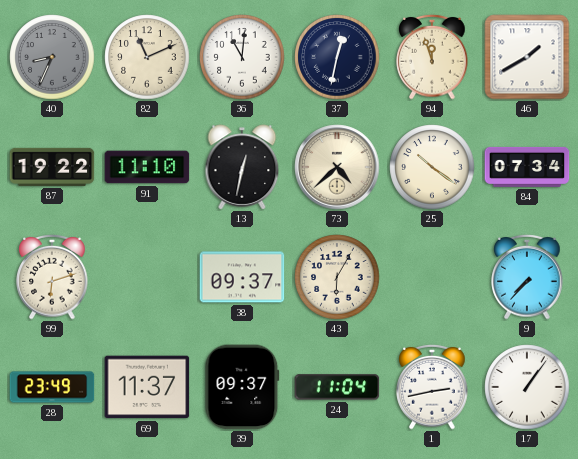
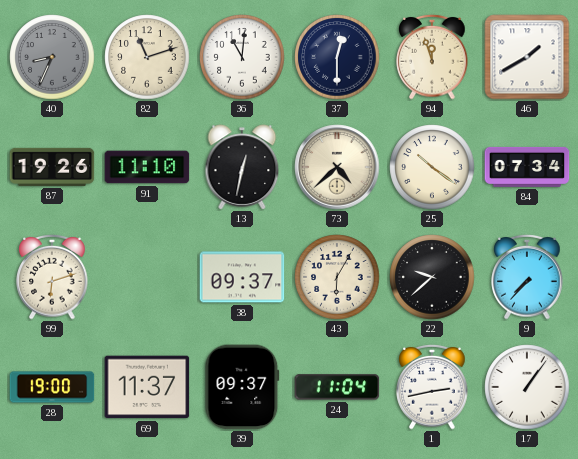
82: 11:11 -> 11:12
37: 12:32 -> 12:30
87: 19:22 -> 19:26
22: none -> 9:38
28: 23:49 -> 19:00
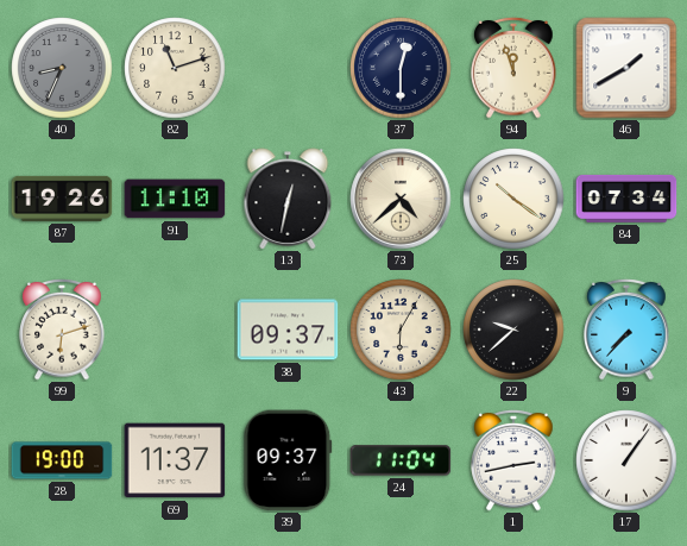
36: 11:01 -> none
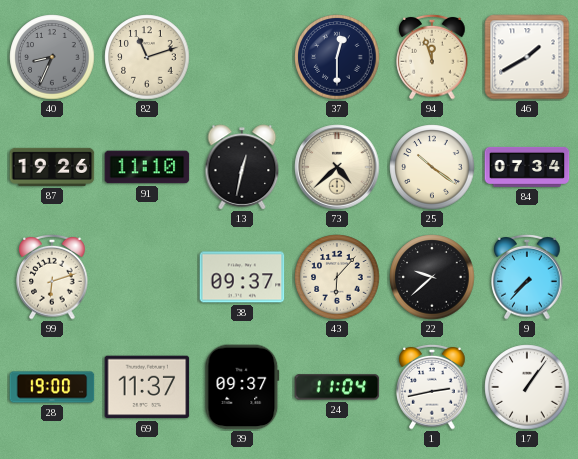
43: 6:05 -> 6:07
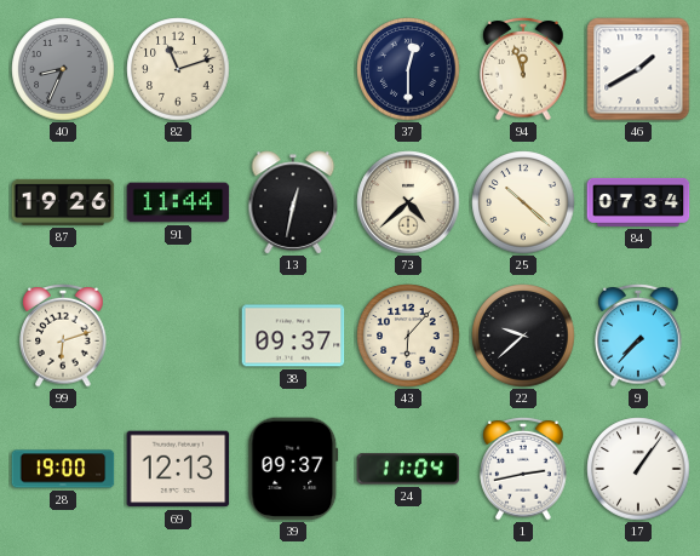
91: 11:10 -> 11:44
25: 10:21 -> 10:22
69: 11:37 -> 12:13
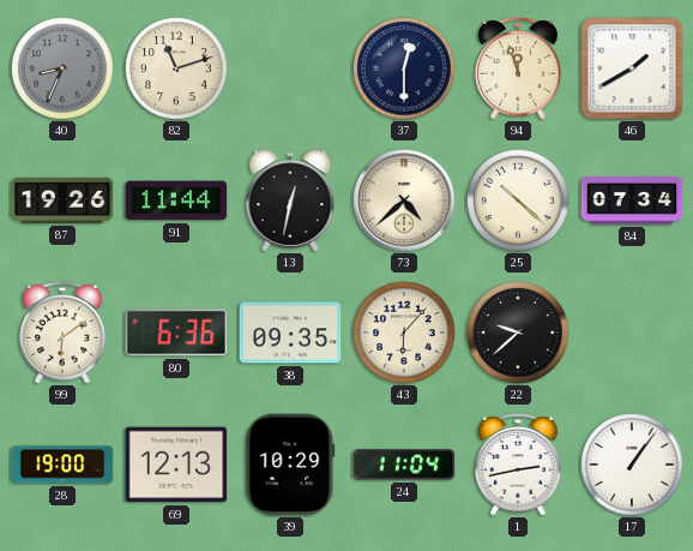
99: 6:12 -> 6:09
80: none -> 6:36
38: 09:37 -> 09:35
9: 7:37 -> none
39: 09:37 -> 10:29
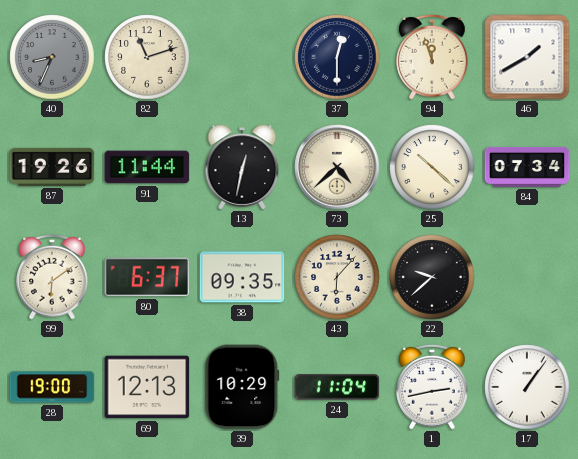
80: 6:36 -> 6:37
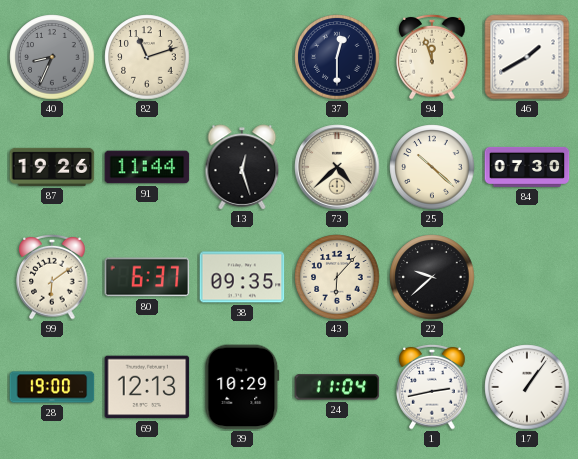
13: 12:32 -> 12:27
84: 07:34 -> 07:30
